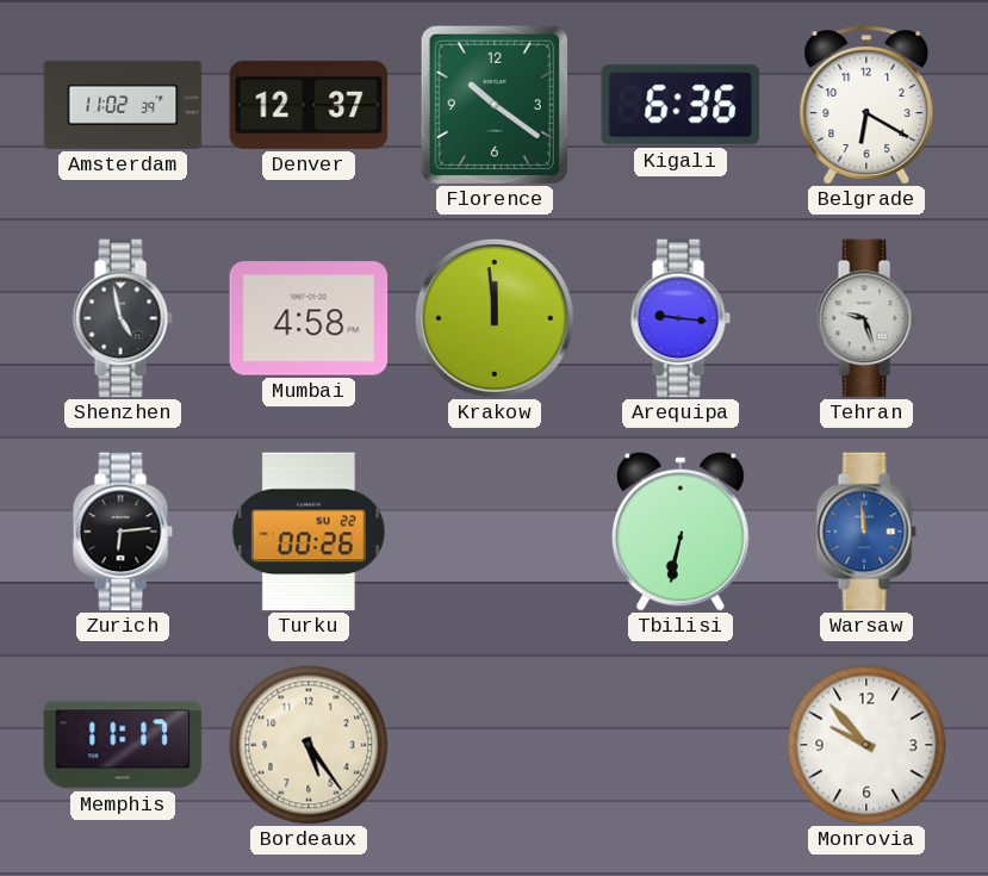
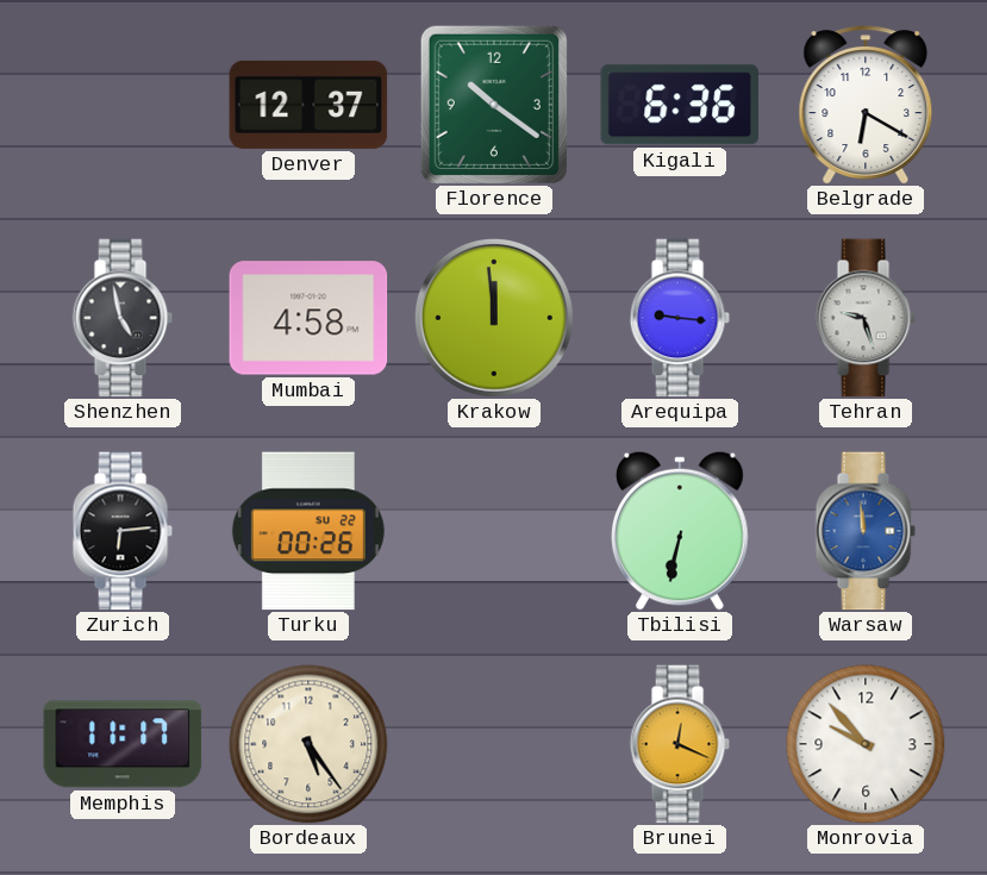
Amsterdam: 11:02 -> none
Brunei: none -> 12:19
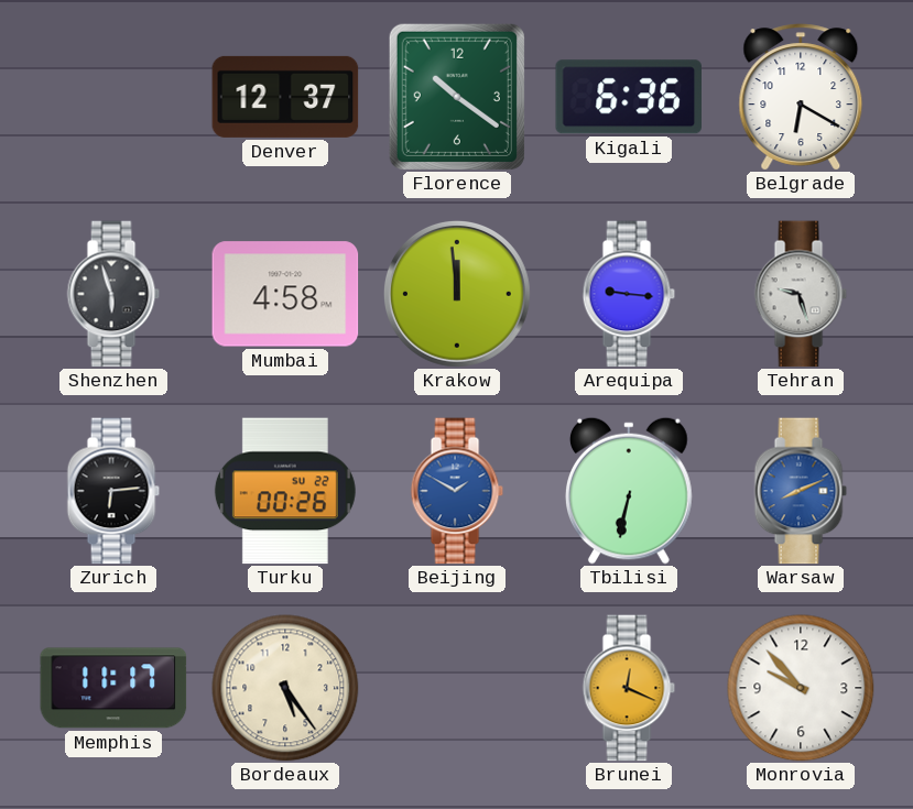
Shenzhen: 4:58 -> 5:57
Beijing: none -> 1:50
Warsaw: 11:59 -> 8:11
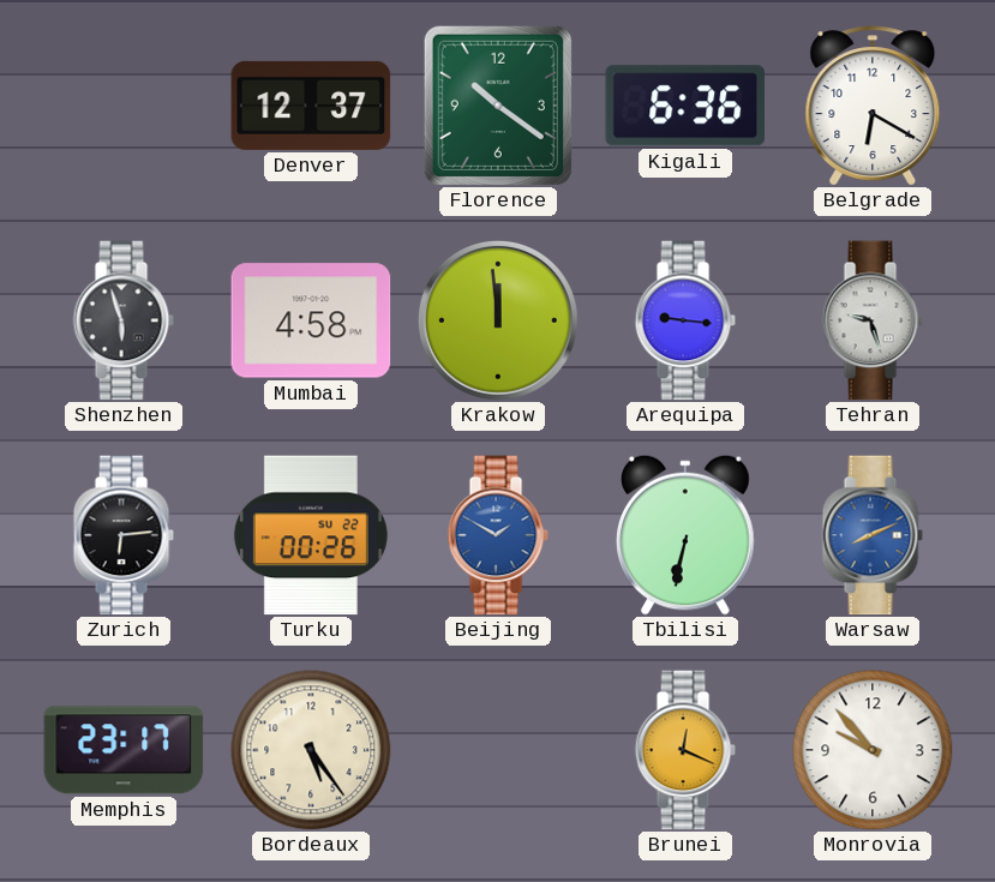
Memphis: 11:17 -> 23:17
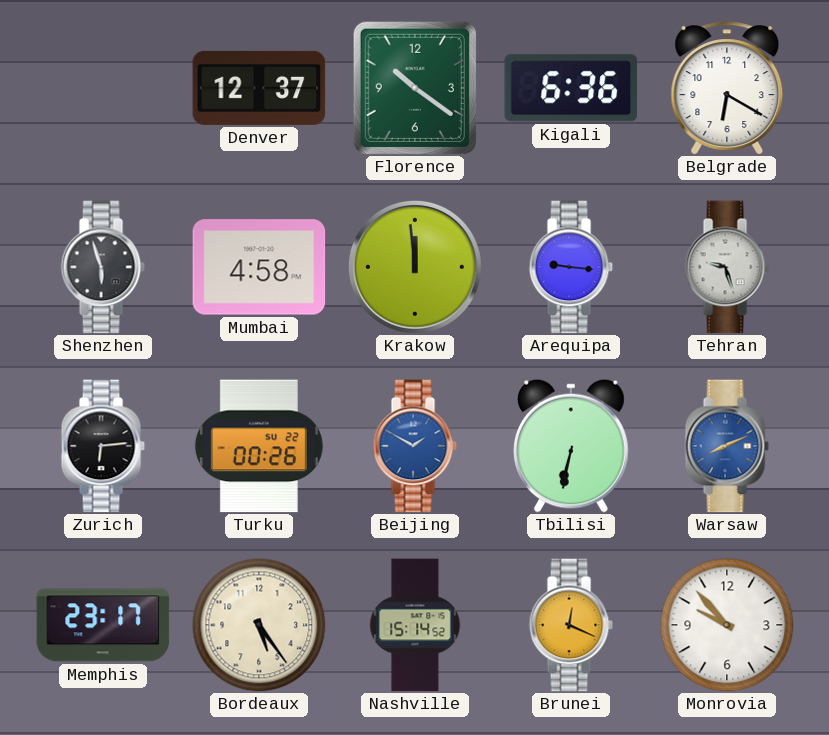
Nashville: none -> 15:14
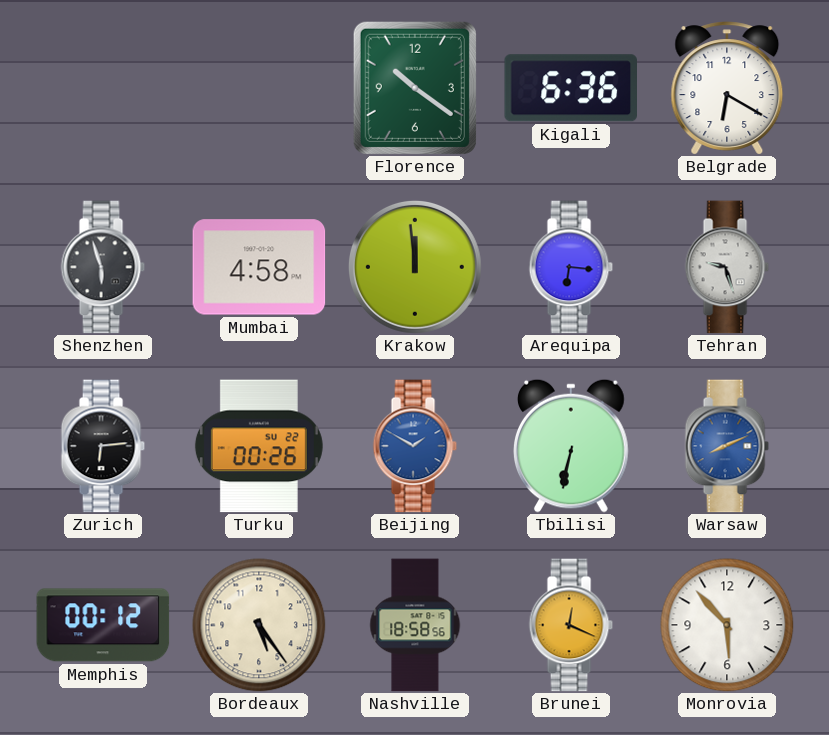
Denver: 12:37 -> none
Arequipa: 9:16 -> 6:16
Memphis: 23:17 -> 00:12
Nashville: 15:14 -> 18:58
Monrovia: 9:53 -> 5:53
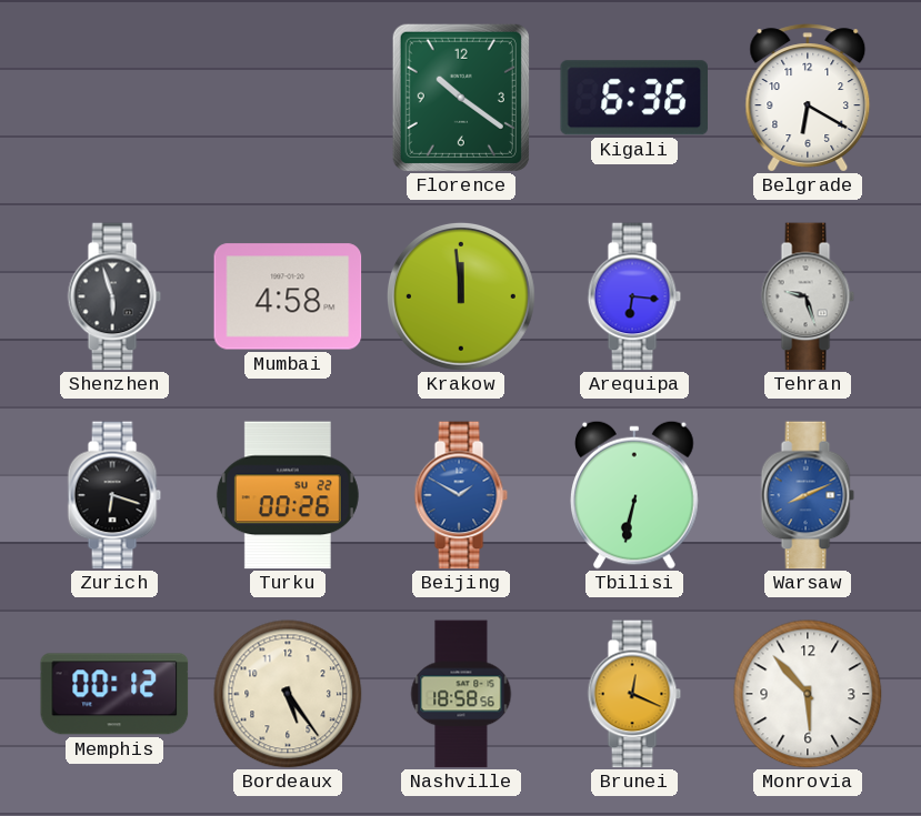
Zurich: 6:14 -> 6:18
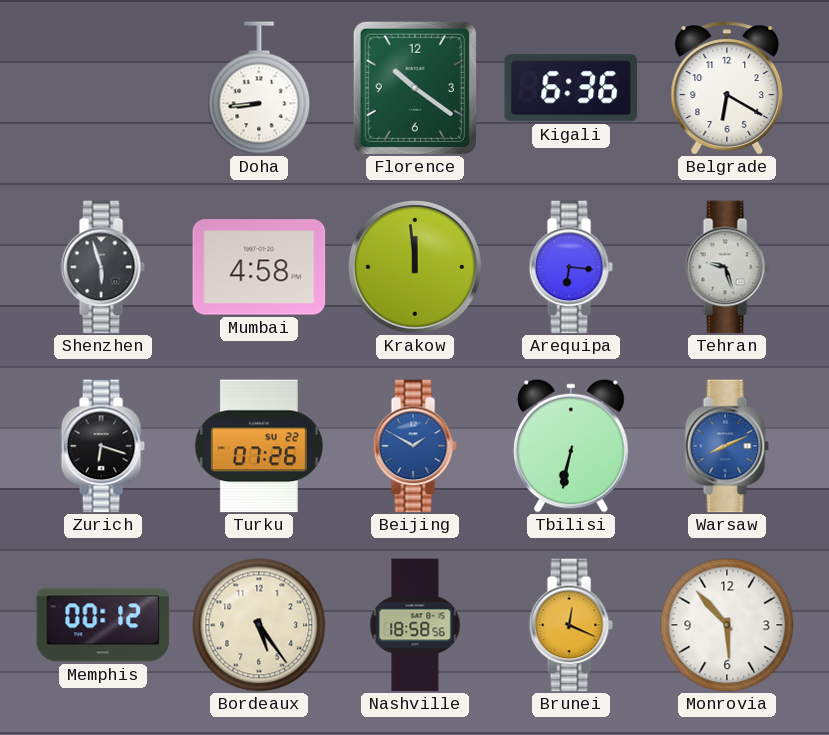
Doha: none -> 8:44
Turku: 00:26 -> 07:26
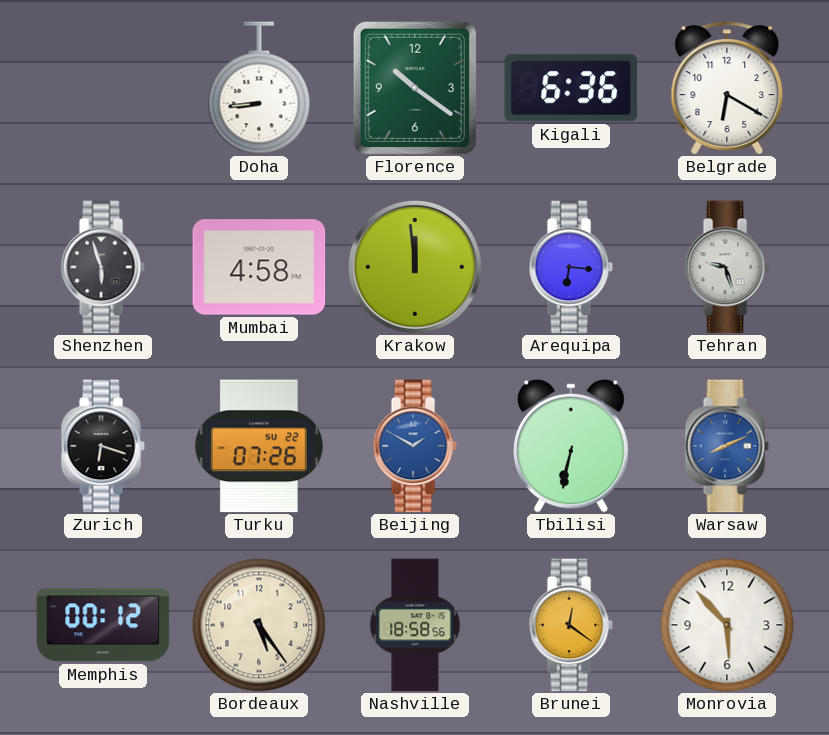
Brunei: 12:19 -> 12:21
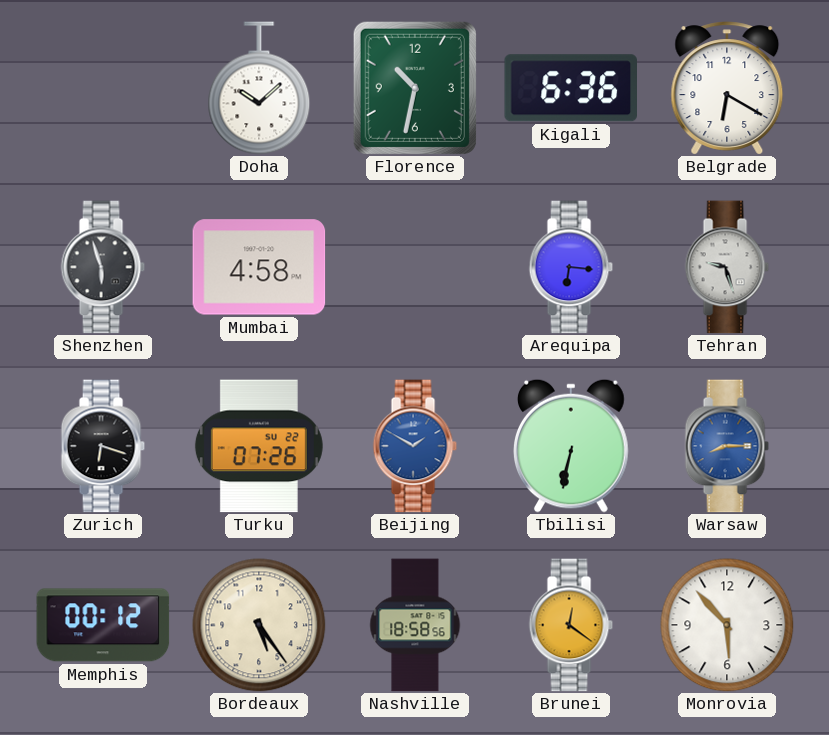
Doha: 8:44 -> 10:08
Florence: 10:21 -> 10:32
Krakow: 11:59 -> none
Warsaw: 8:11 -> 8:15
